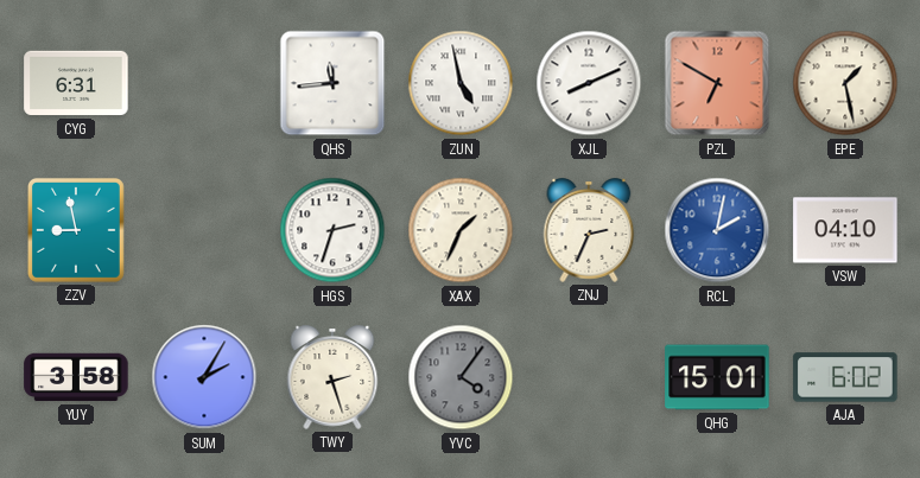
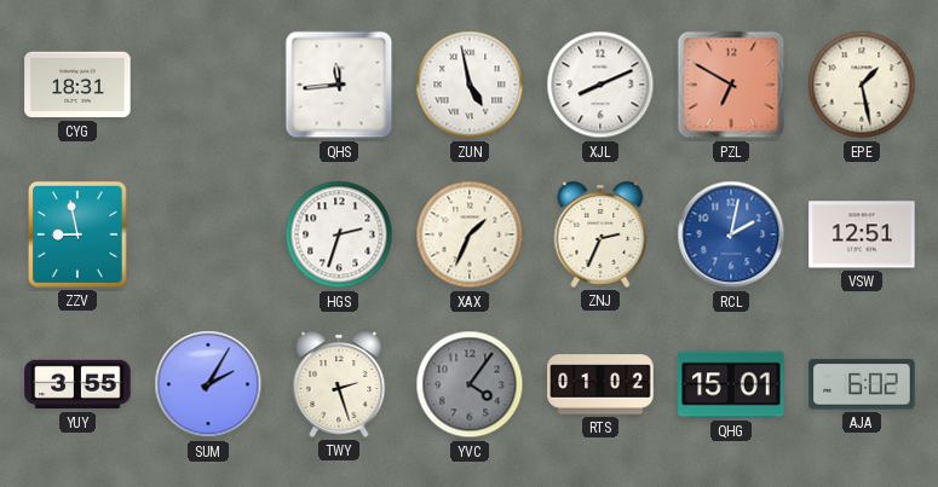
CYG: 6:31 -> 18:31
VSW: 04:10 -> 12:51
YUY: 3:58 -> 3:55
RTS: none -> 01:02
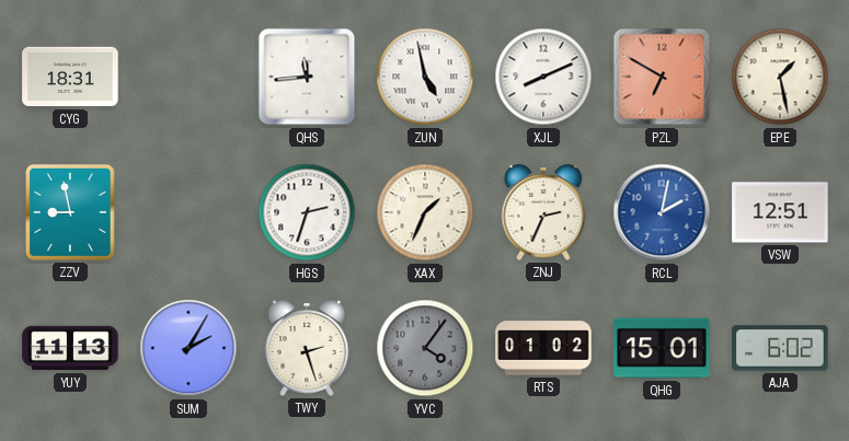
YUY: 3:55 -> 11:13
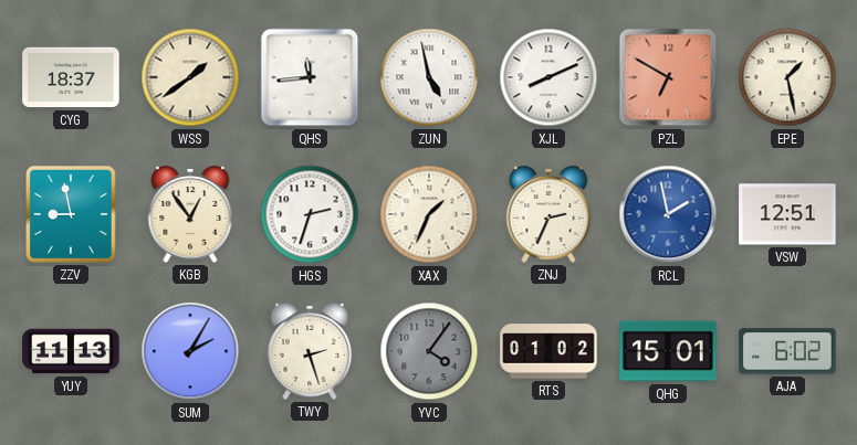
CYG: 18:31 -> 18:37
WSS: none -> 1:39
KGB: none -> 12:54
RCL: 2:02 -> 1:58
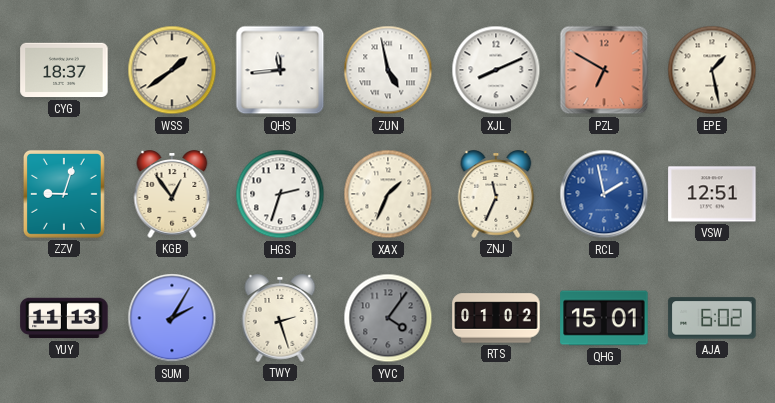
ZZV: 8:58 -> 9:03
ZNJ: 2:34 -> 11:34
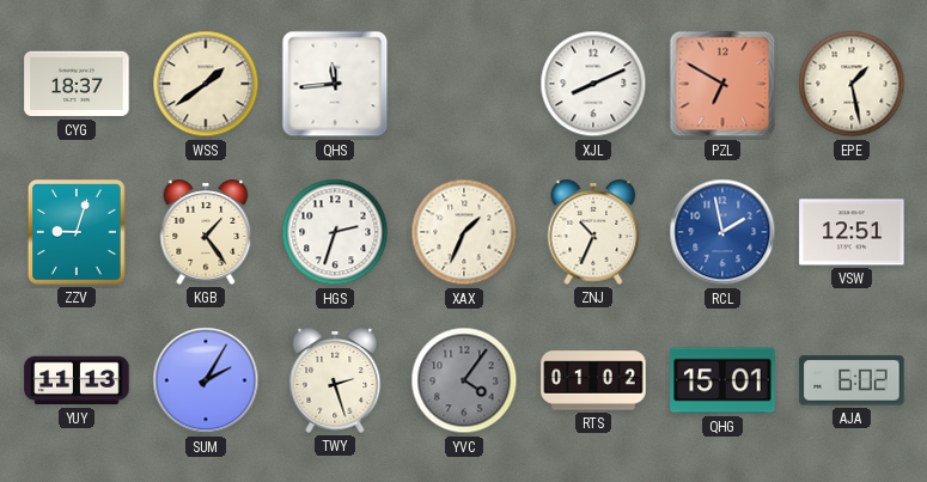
ZUN: 4:58 -> none
KGB: 12:54 -> 1:24
ZNJ: 11:34 -> 10:34
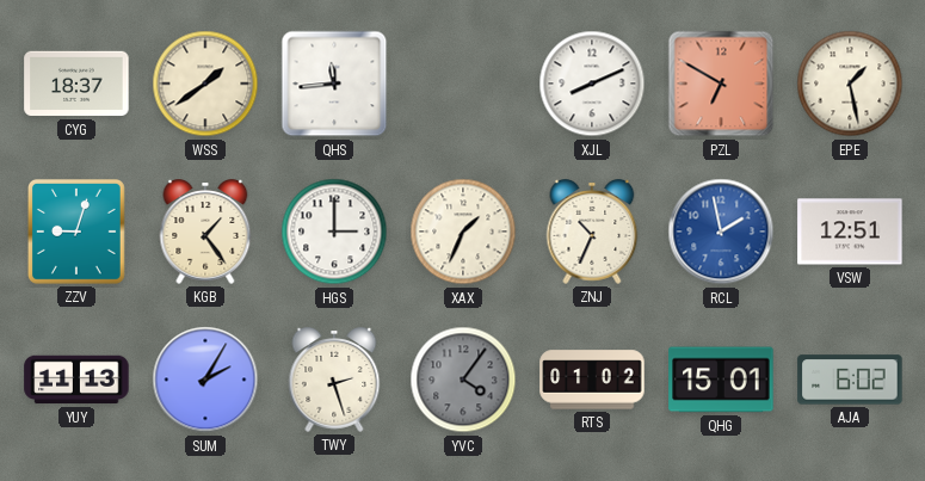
HGS: 2:33 -> 3:00
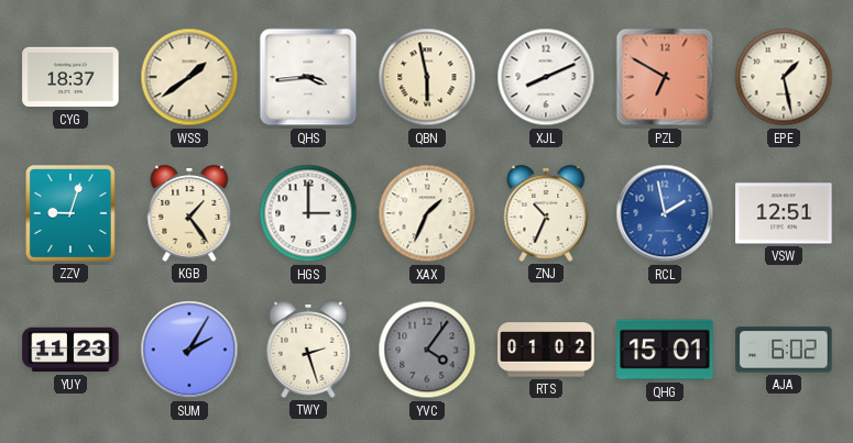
QHS: 11:44 -> 3:44
QBN: none -> 5:58
YUY: 11:13 -> 11:23
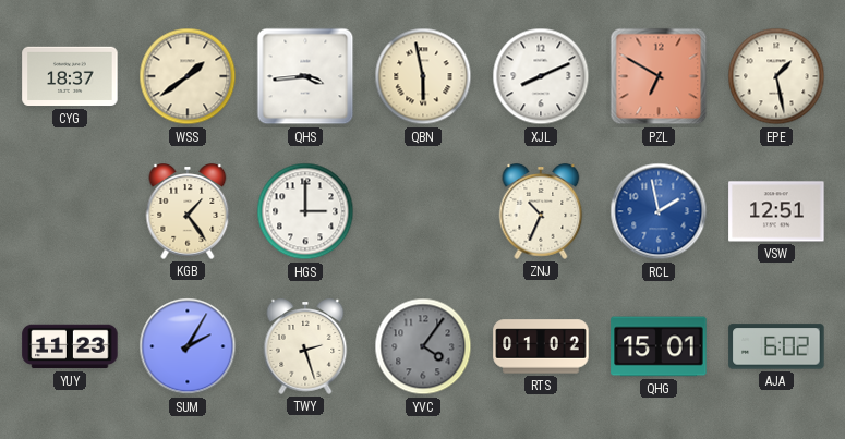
ZZV: 9:03 -> none
XAX: 1:34 -> none
